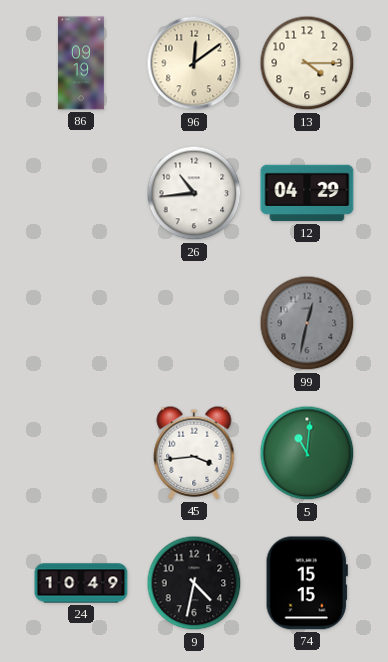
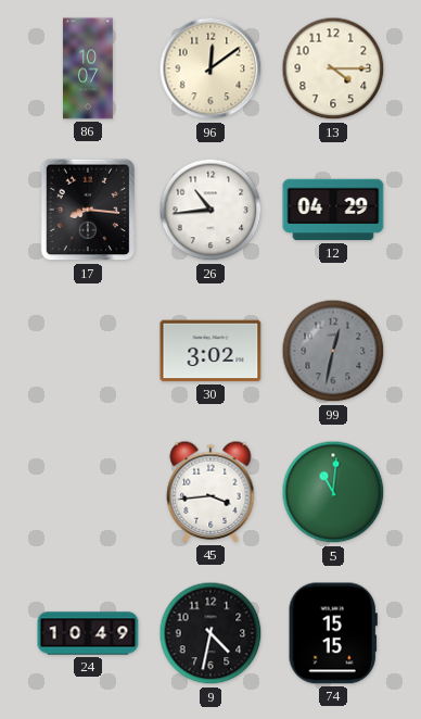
86: 09:19 -> 10:07
17: none -> 8:16
30: none -> 3:02
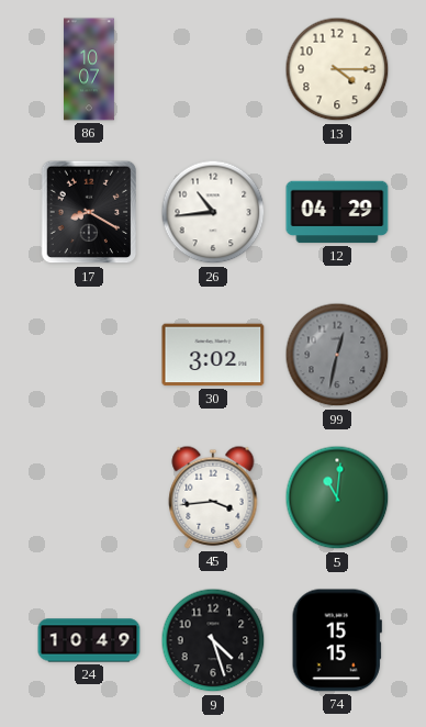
96: 12:09 -> none
17: 8:16 -> 8:20
9: 4:32 -> 4:27
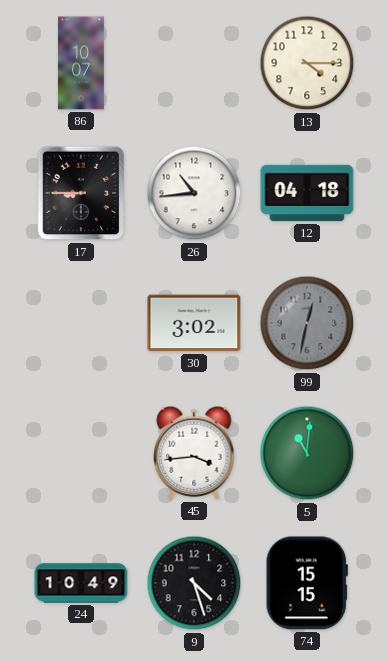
17: 8:20 -> 8:45
12: 04:29 -> 04:18
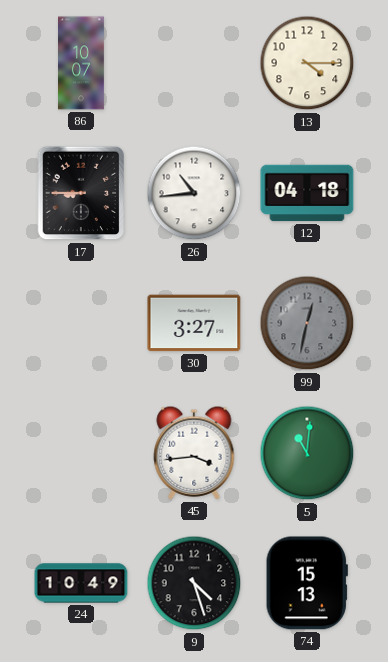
30: 3:02 -> 3:27
74: 15:15 -> 15:13
